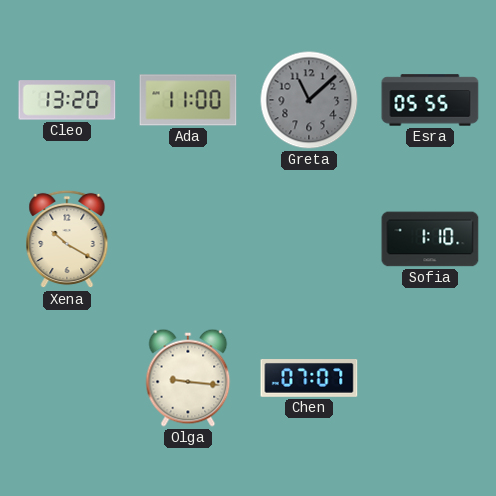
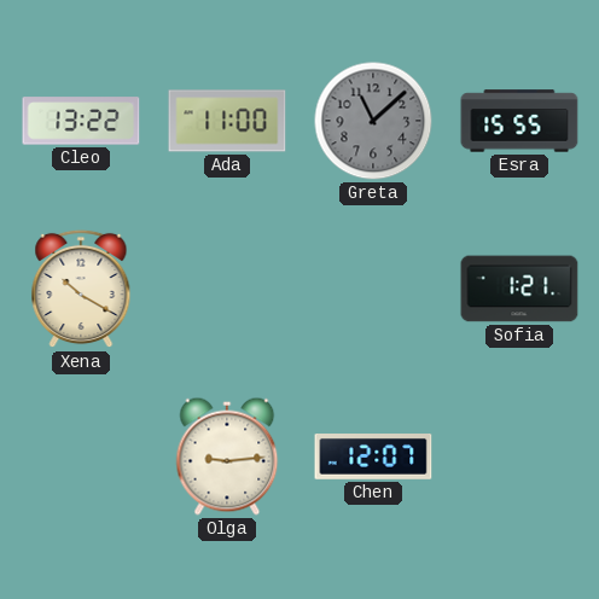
Cleo: 13:20 -> 13:22
Esra: 05:55 -> 15:55
Sofia: 1:10 -> 1:21
Olga: 9:16 -> 9:14
Chen: 07:07 -> 12:07
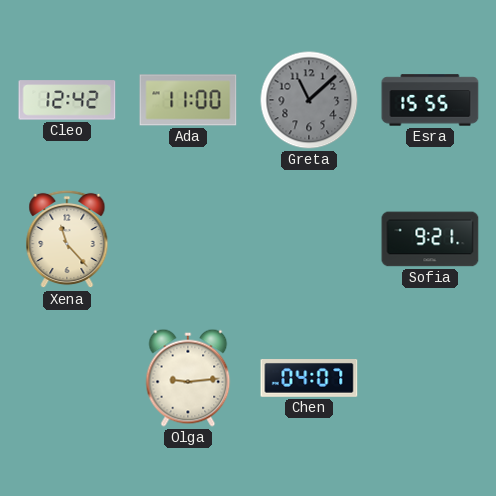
Cleo: 13:22 -> 12:42
Xena: 10:20 -> 11:23
Sofia: 1:21 -> 9:21
Chen: 12:07 -> 04:07
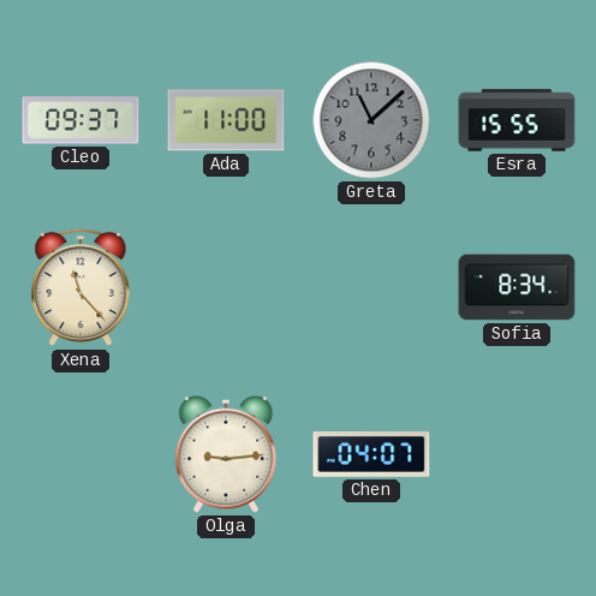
Cleo: 12:42 -> 09:37
Sofia: 9:21 -> 8:34
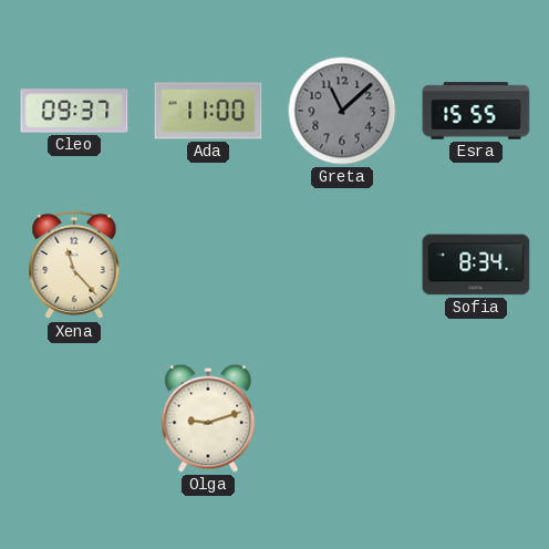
Olga: 9:14 -> 9:12
Chen: 04:07 -> none
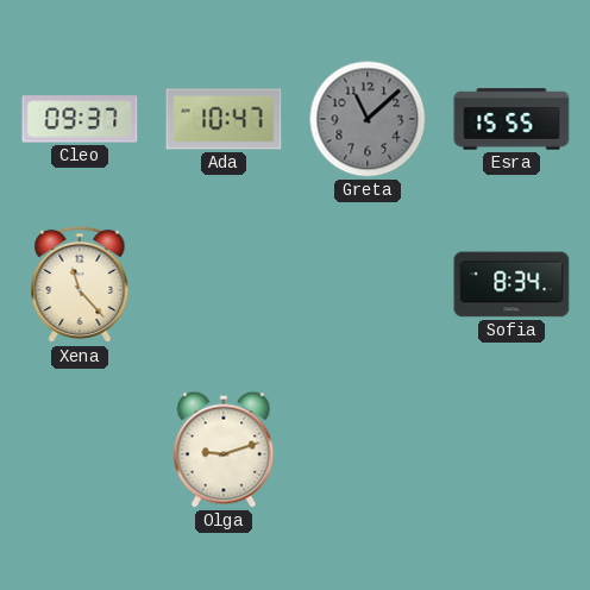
Ada: 11:00 -> 10:47
